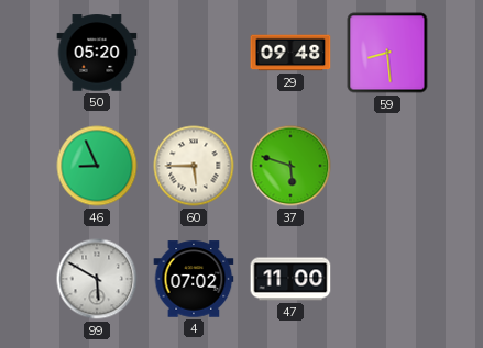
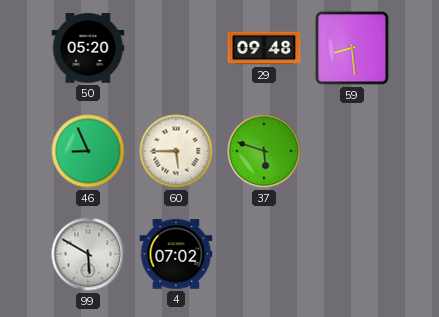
47: 11:00 -> none
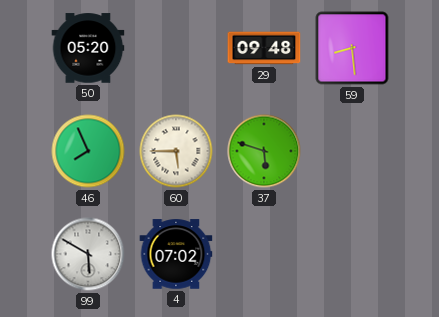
46: 8:56 -> 7:56
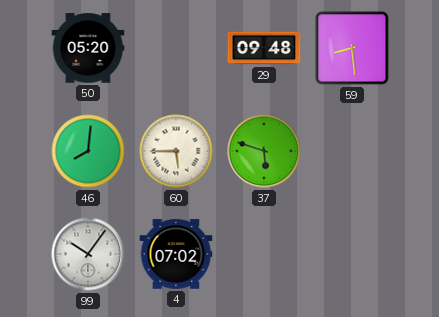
46: 7:56 -> 8:01
99: 5:50 -> 10:06
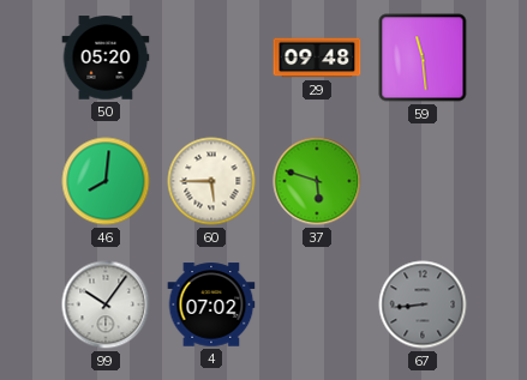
59: 8:29 -> 11:29
67: none -> 8:44
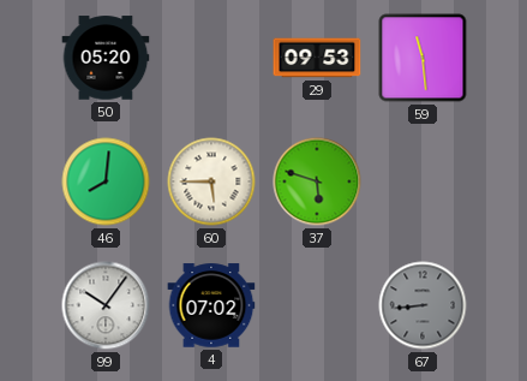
29: 09:48 -> 09:53
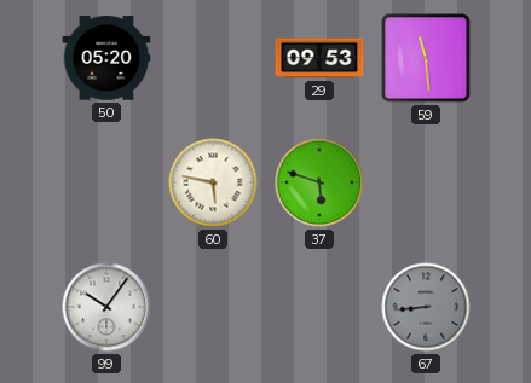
46: 8:01 -> none
60: 5:45 -> 5:47
4: 07:02 -> none
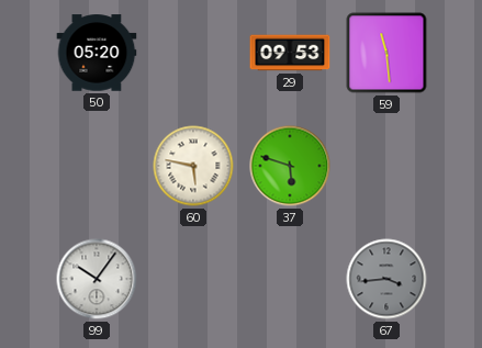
67: 8:44 -> 3:44
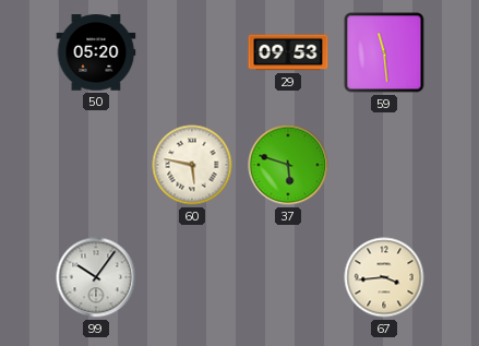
67 dial: grey -> cream
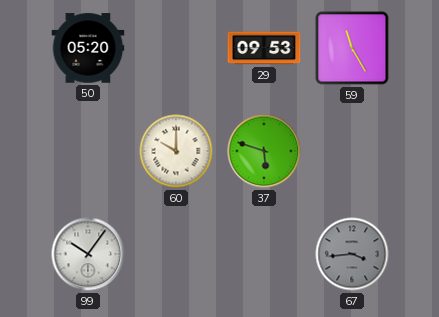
59: 11:29 -> 11:25
60: 5:47 -> 10:00
67 dial: cream -> grey
